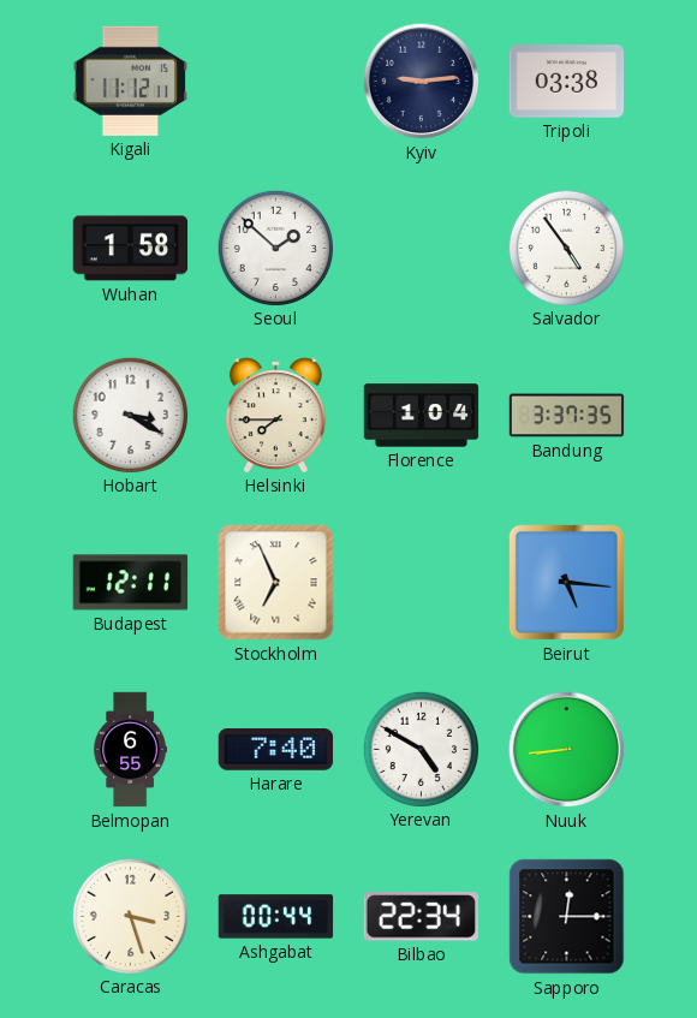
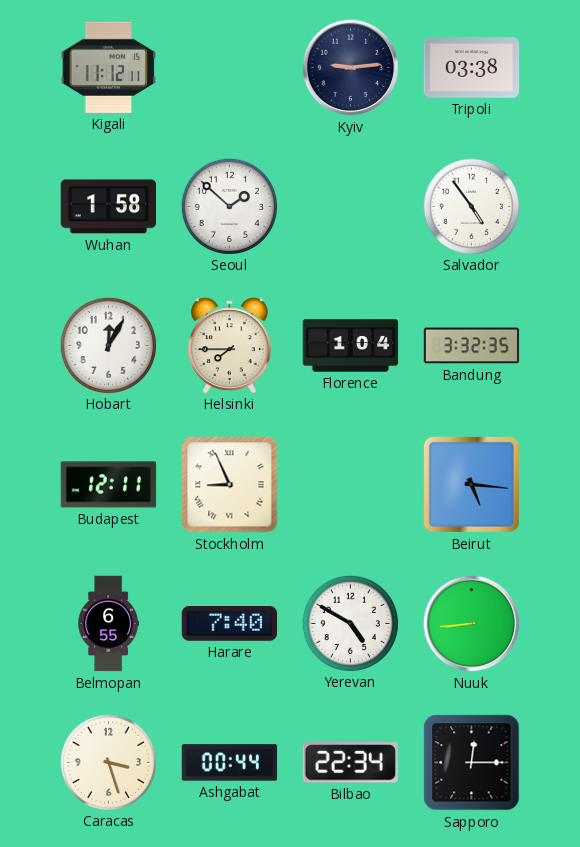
Hobart: 3:20 -> 12:05
Bandung: 3:37 -> 3:32
Stockholm: 6:56 -> 8:56
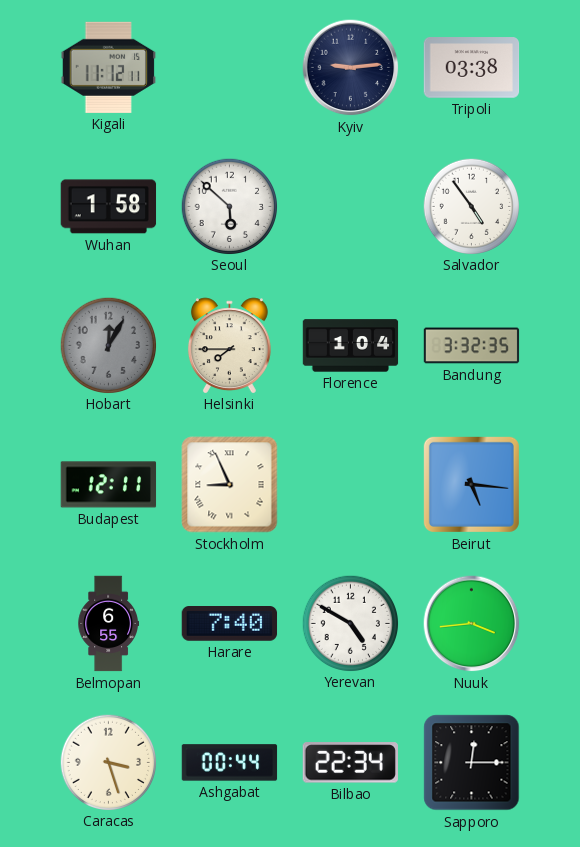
Seoul: 1:52 -> 5:52
Hobart dial: white -> grey
Nuuk: 8:44 -> 3:44
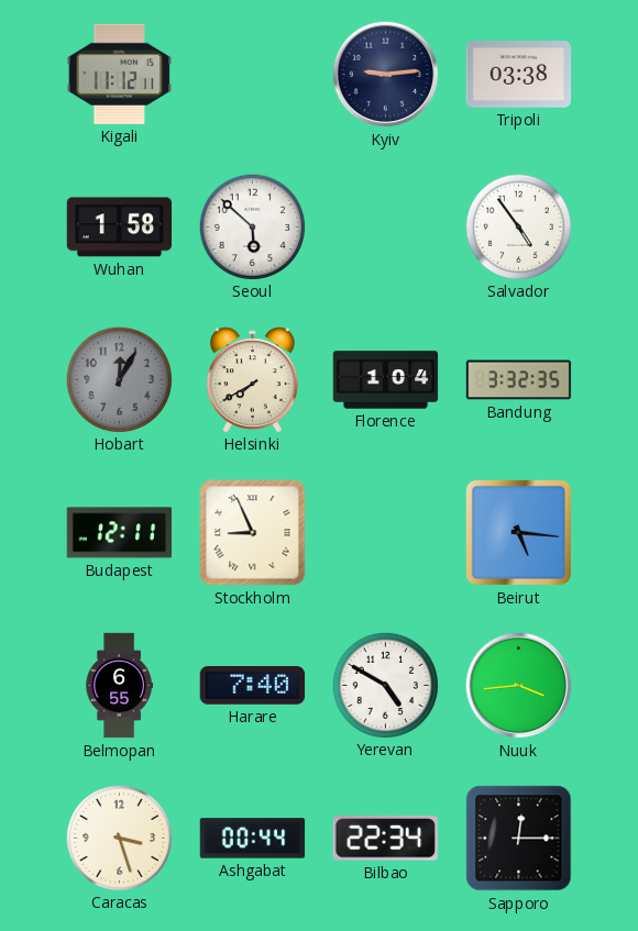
Helsinki: 7:45 -> 7:40
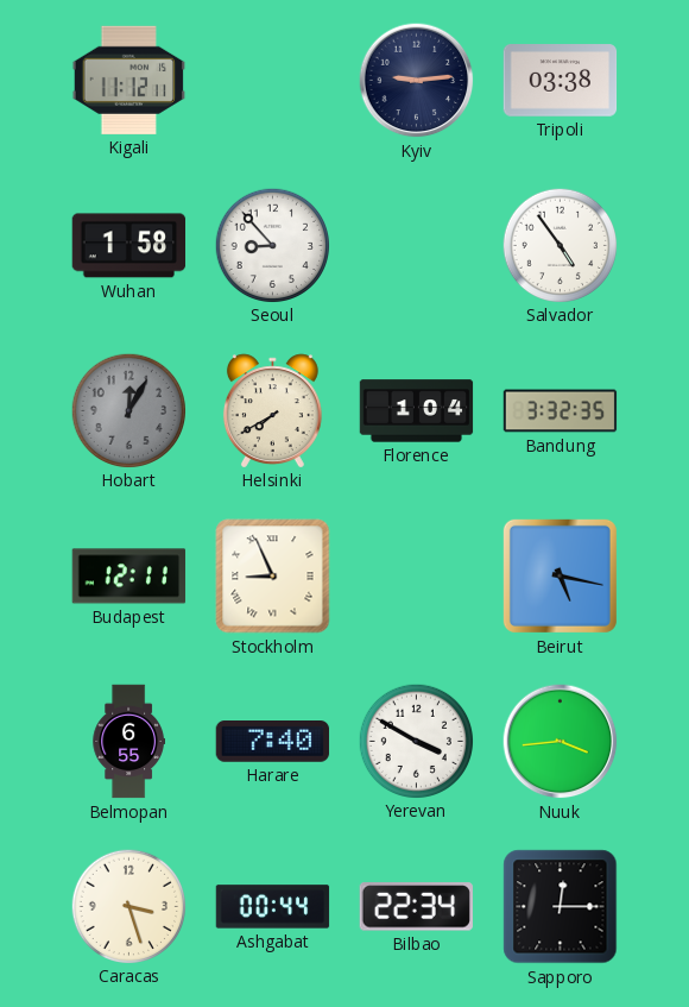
Seoul: 5:52 -> 8:53
Beirut: 5:16 -> 5:17
Yerevan: 4:50 -> 3:50
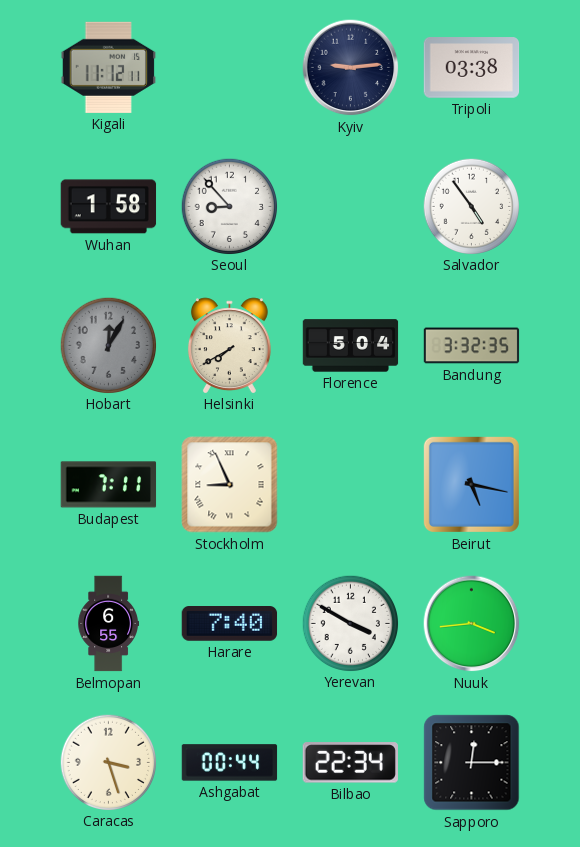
Florence: 1:04 -> 5:04
Budapest: 12:11 -> 7:11
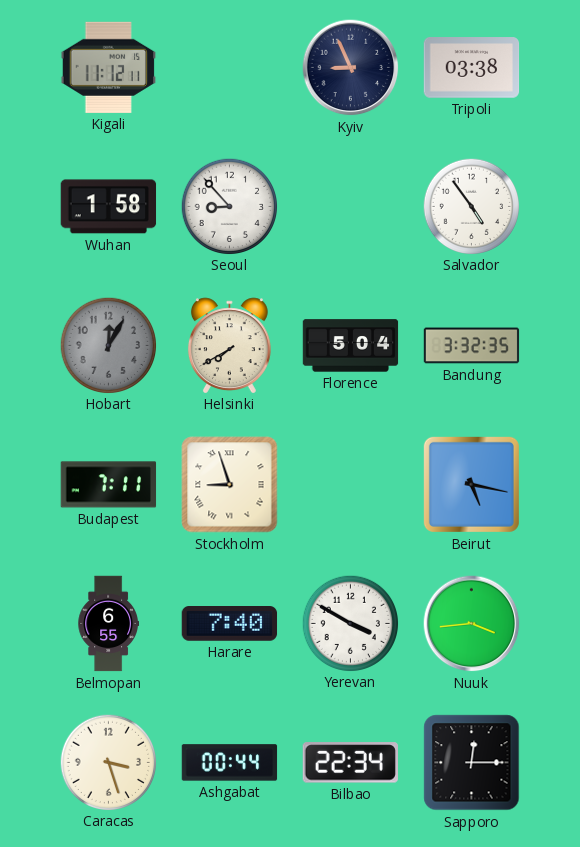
Kyiv: 9:14 -> 8:56
Stockholm: 8:56 -> 8:57
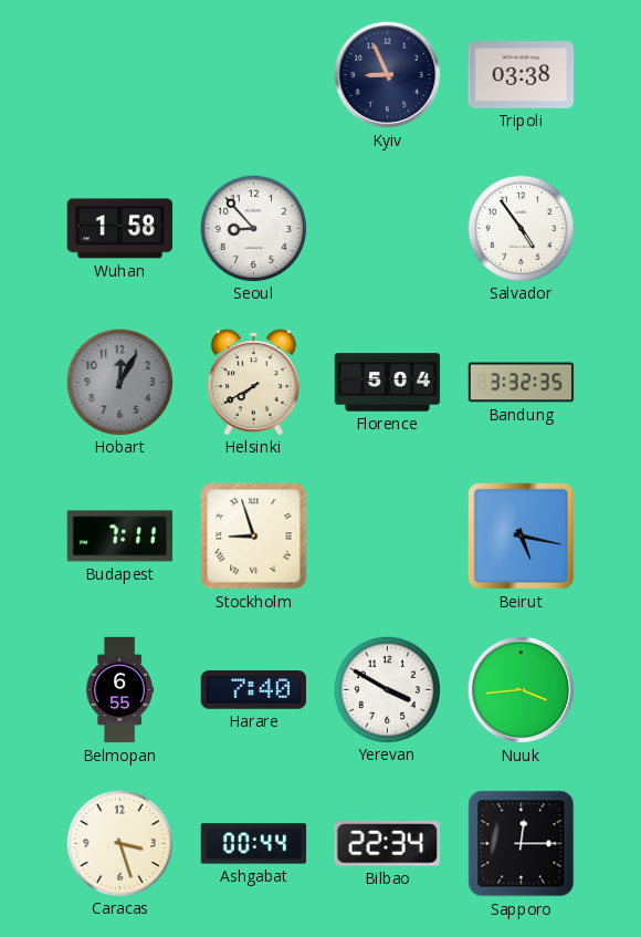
Kigali: 11:12 -> none
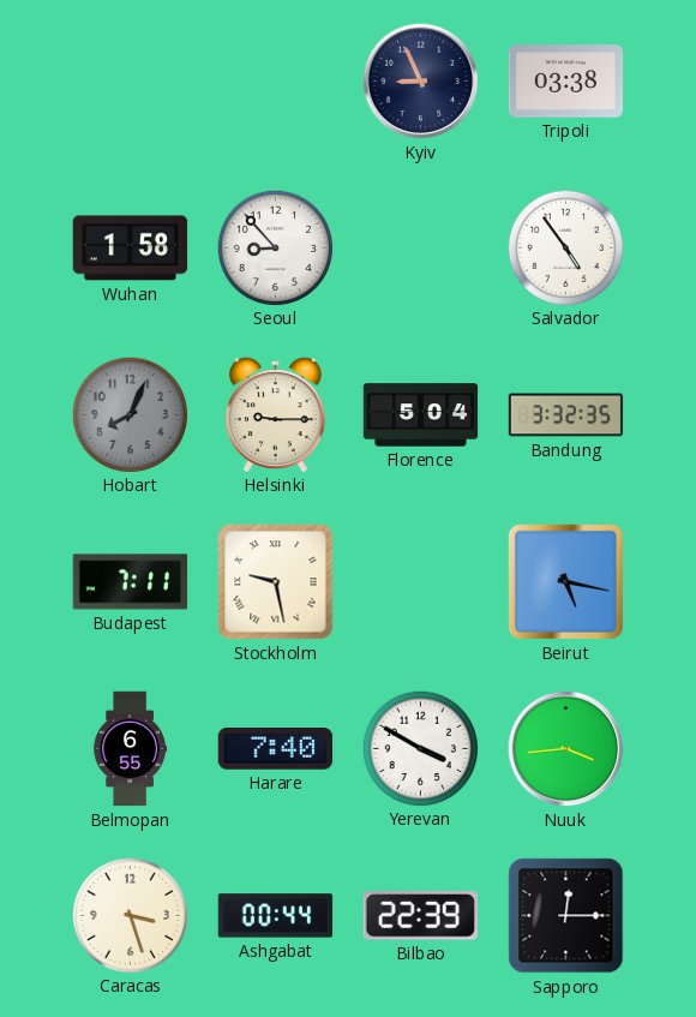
Hobart: 12:05 -> 8:04
Helsinki: 7:40 -> 9:15
Stockholm: 8:57 -> 9:28
Bilbao: 22:34 -> 22:39
